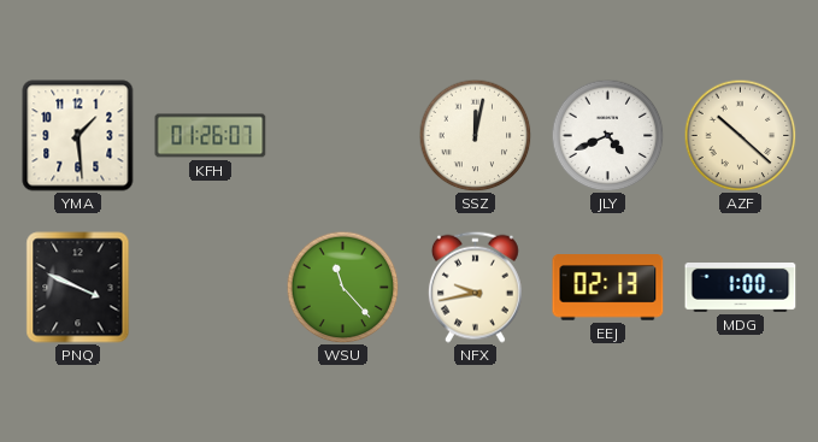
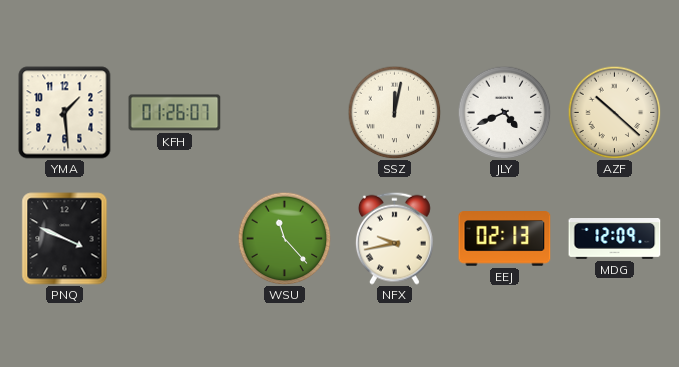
MDG: 1:00 -> 12:09
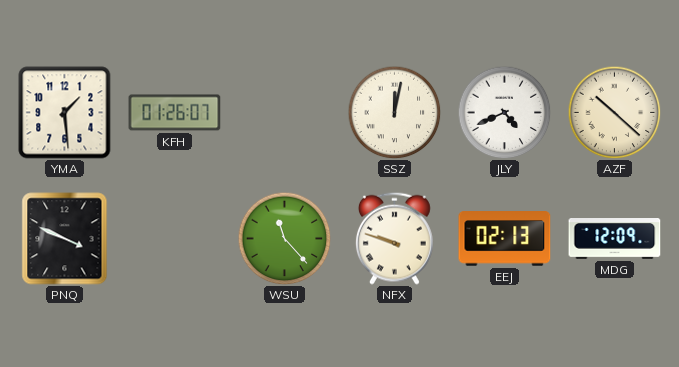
NFX: 9:43 -> 9:48
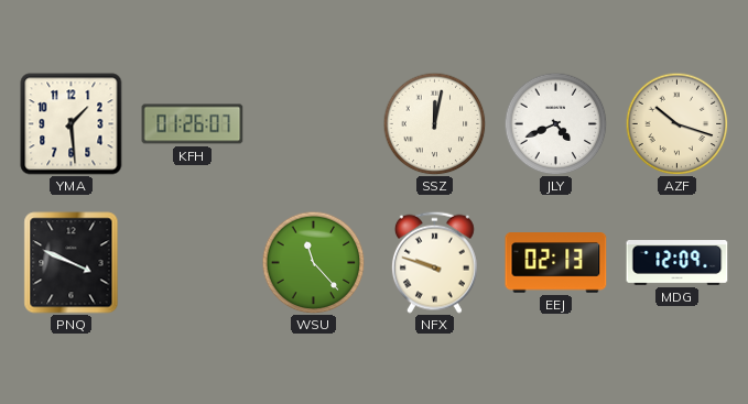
AZF: 10:22 -> 10:18
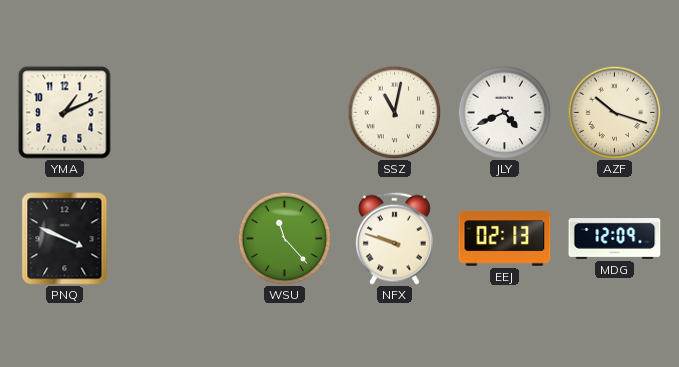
YMA: 1:29 -> 1:11
KFH: 01:26 -> none
SSZ: 12:02 -> 11:02
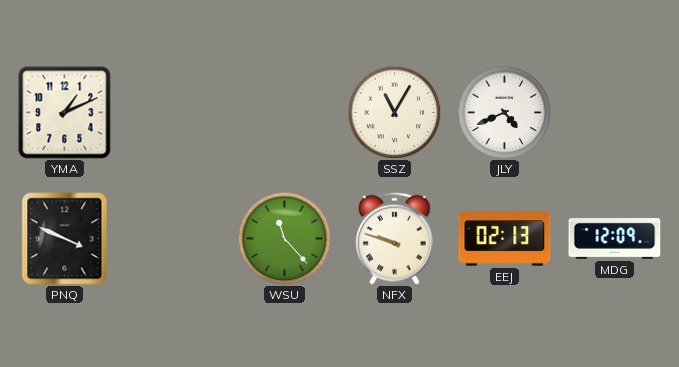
SSZ: 11:02 -> 11:05
AZF: 10:18 -> none
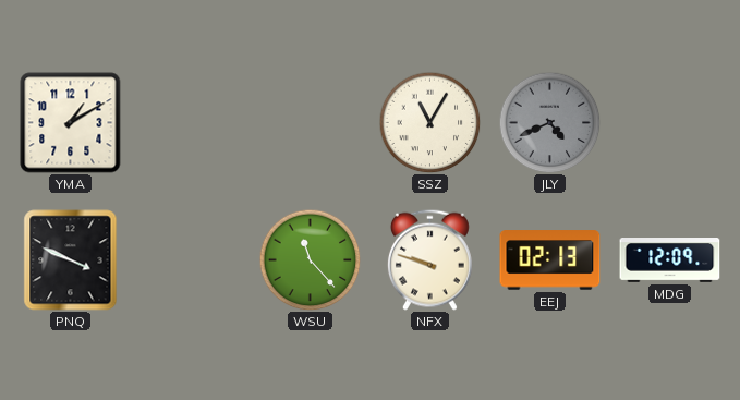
YMA: 1:11 -> 1:10
JLY dial: white -> grey
